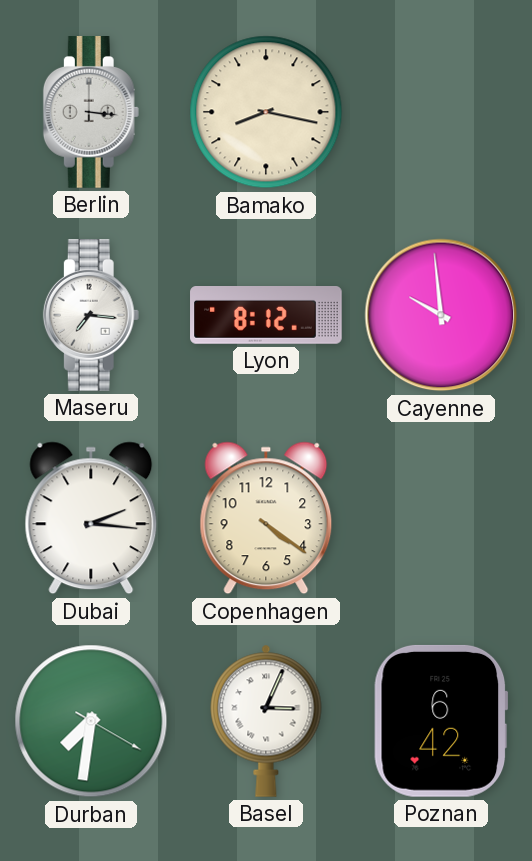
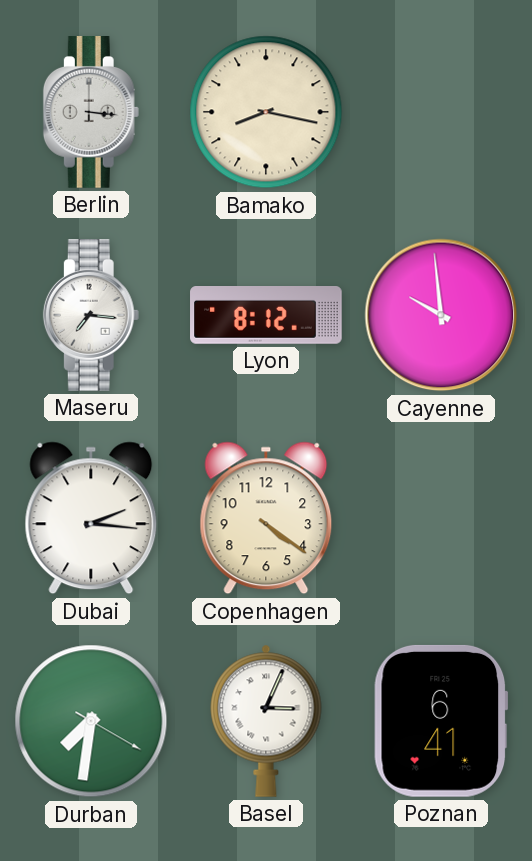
Poznan: 6:42 -> 6:41
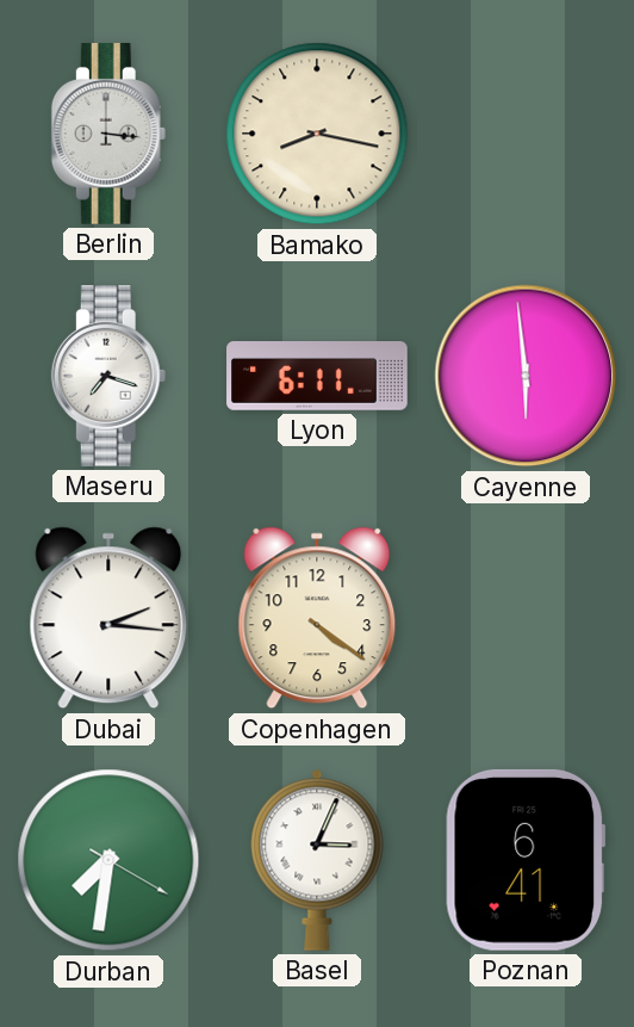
Maseru: 7:16 -> 7:18
Lyon: 8:12 -> 6:11
Cayenne: 9:59 -> 5:59
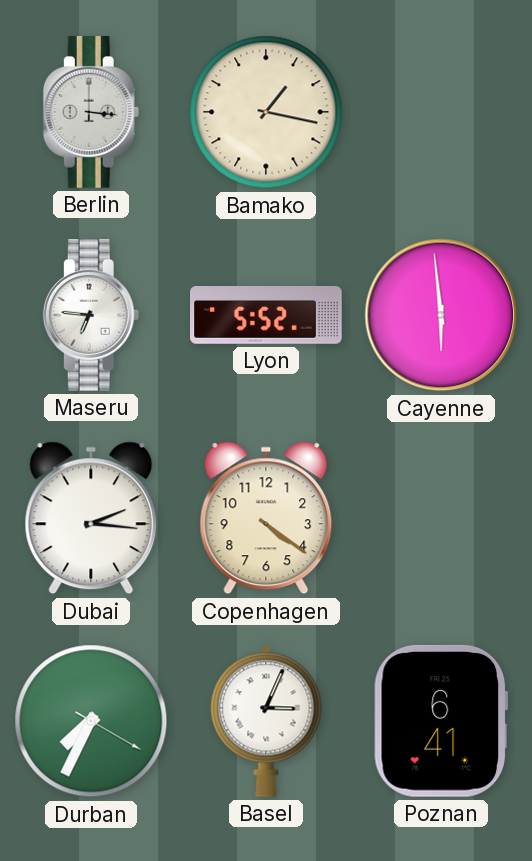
Bamako: 8:17 -> 1:17
Maseru: 7:18 -> 6:46
Lyon: 6:11 -> 5:52
Durban: 7:31 -> 7:34
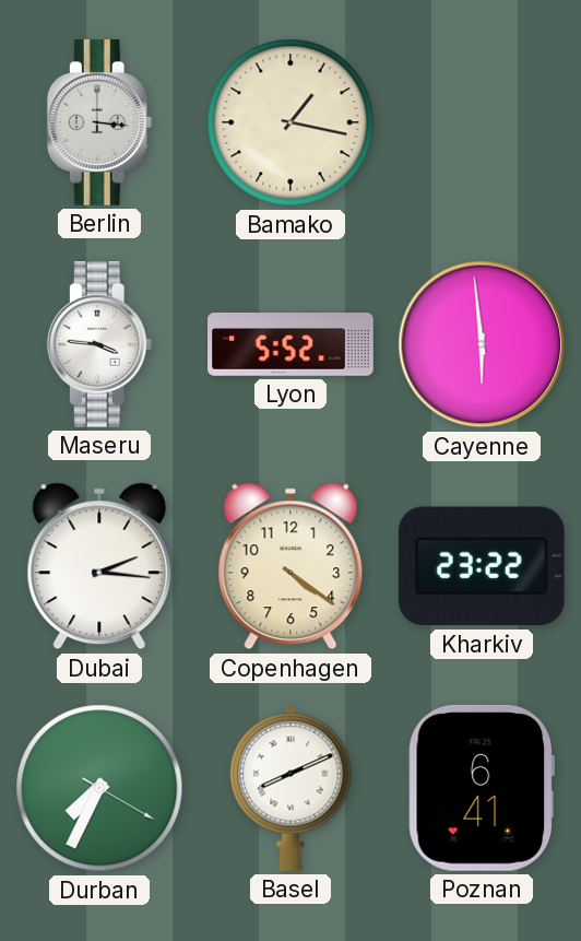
Maseru: 6:46 -> 3:46
Kharkiv: none -> 23:22
Basel: 3:04 -> 8:11
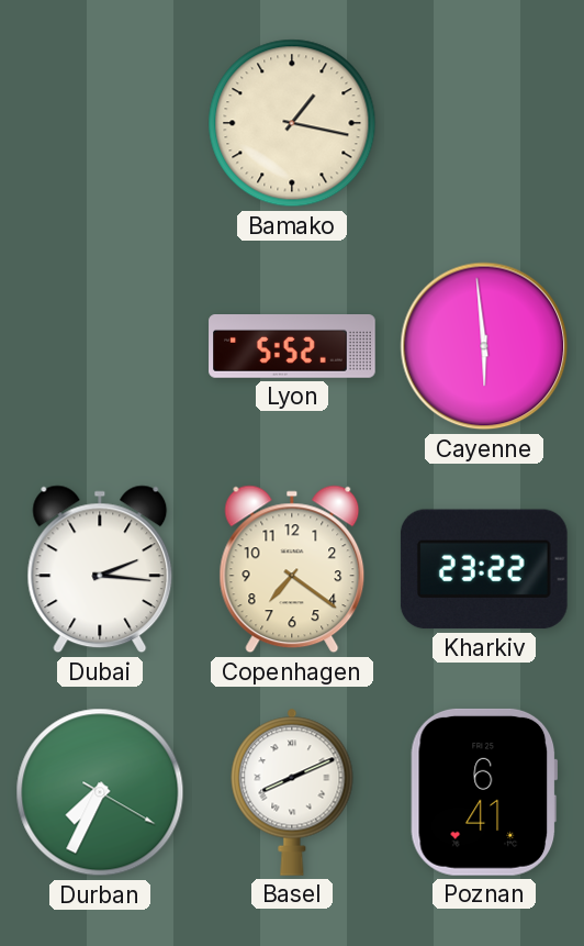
Berlin: 3:16 -> none
Maseru: 3:46 -> none
Copenhagen: 4:21 -> 7:21
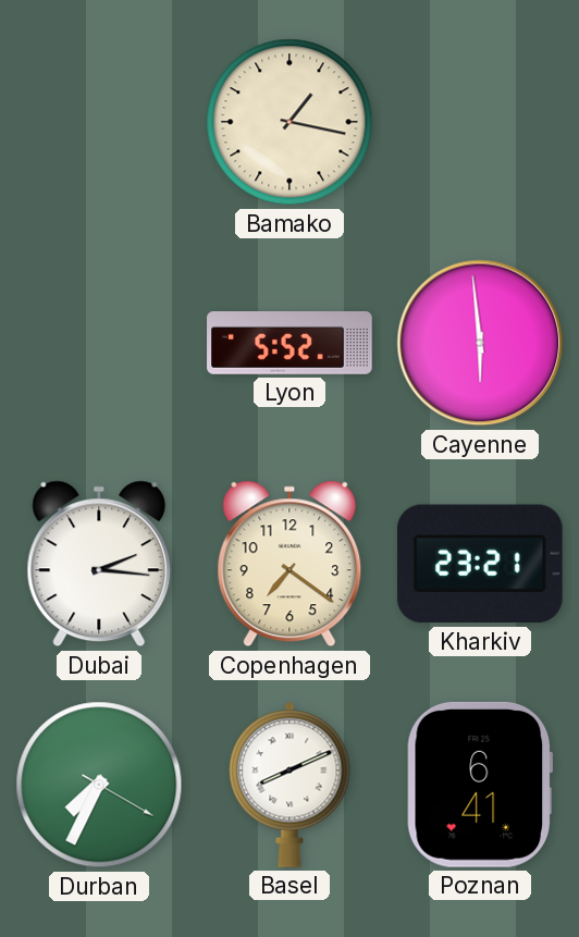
Kharkiv: 23:22 -> 23:21
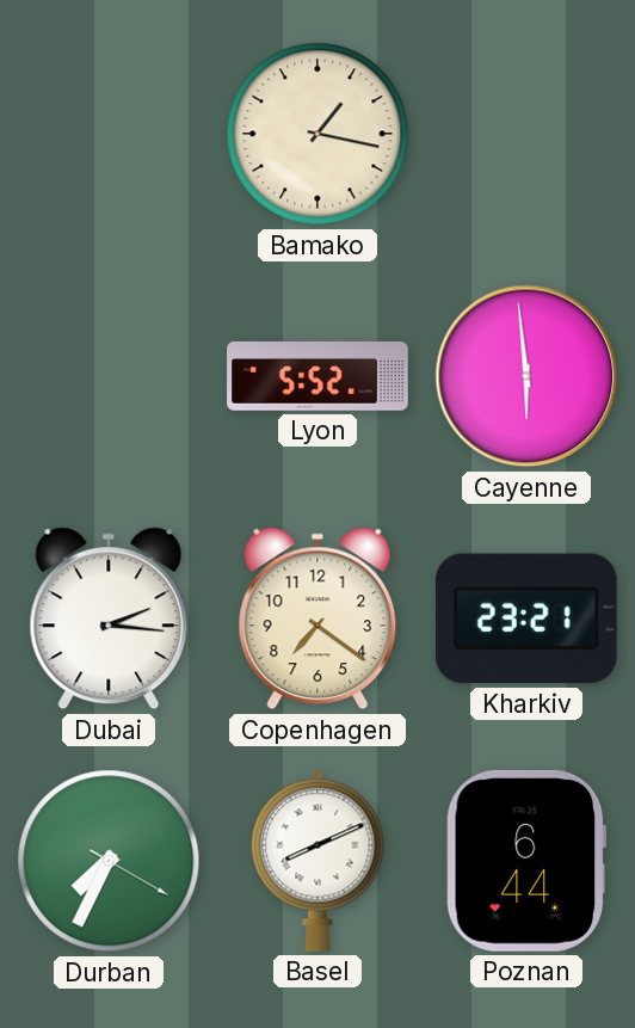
Poznan: 6:41 -> 6:44
